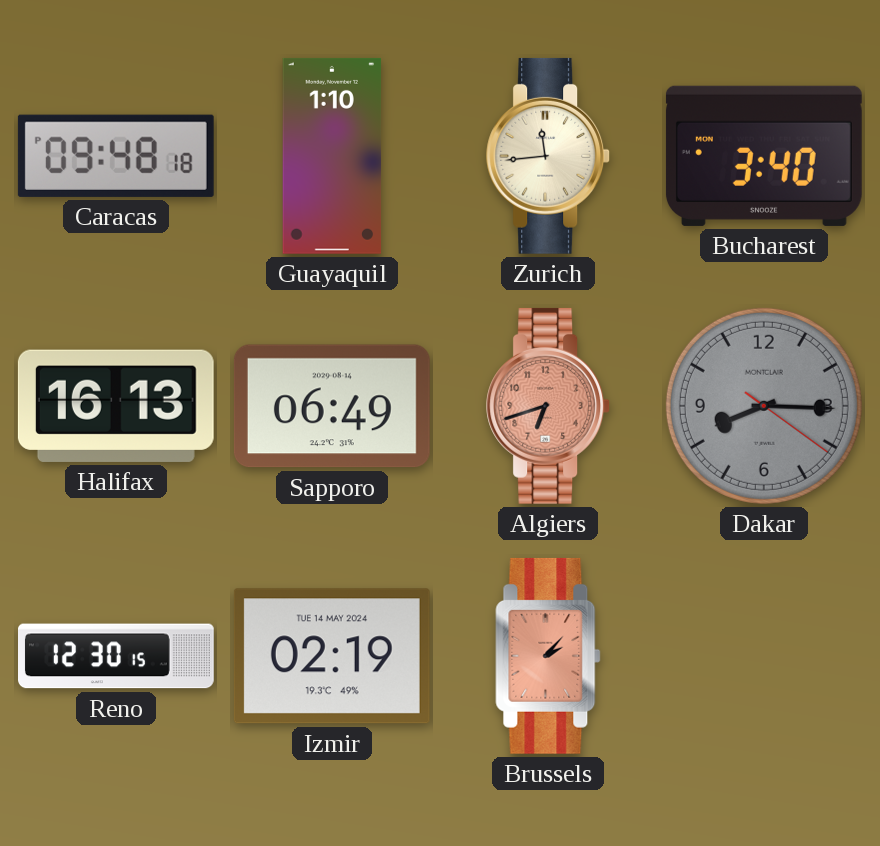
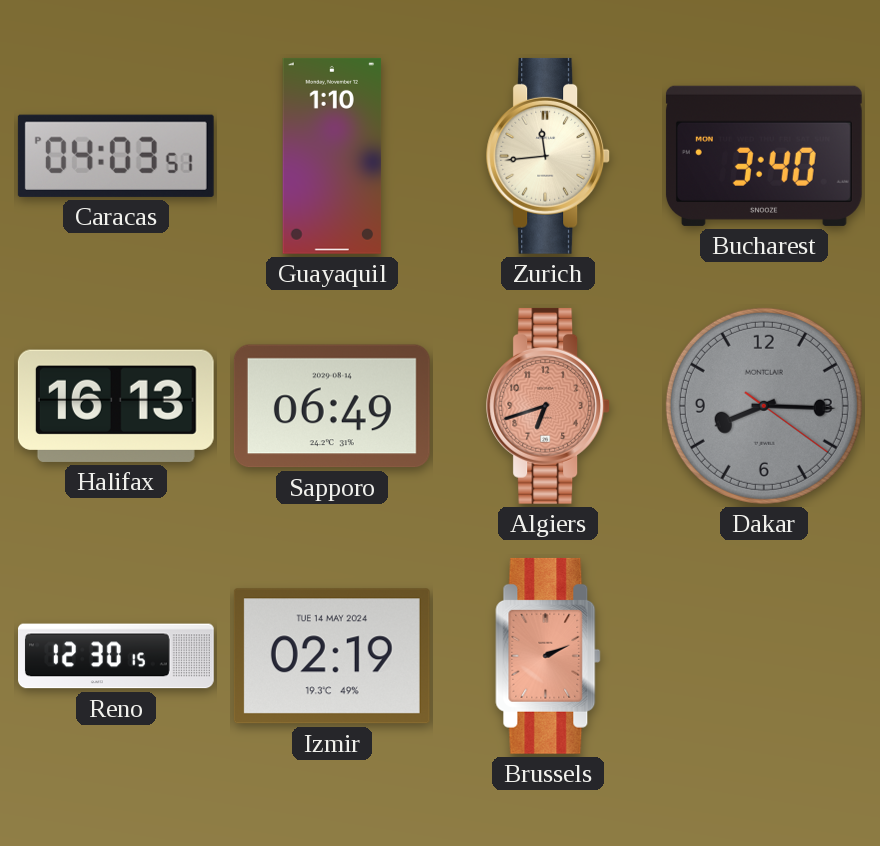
Caracas: 09:48 -> 04:03
Brussels: 2:07 -> 2:11
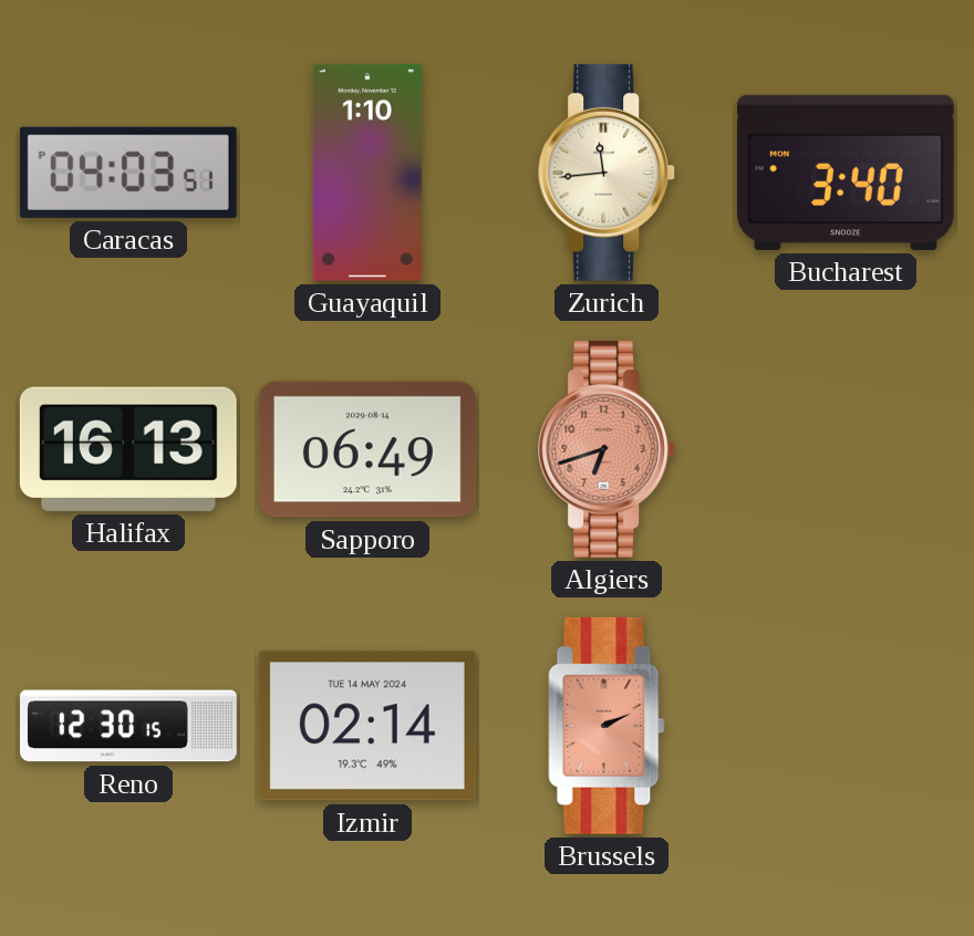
Dakar: 8:15 -> none
Izmir: 02:19 -> 02:14
